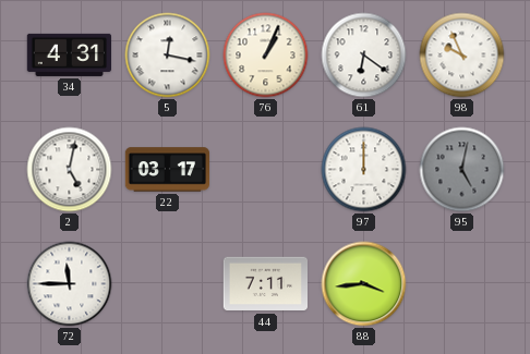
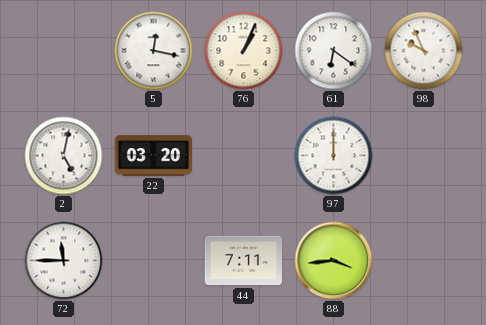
34: 4:31 -> none
22: 03:17 -> 03:20
95: 5:02 -> none
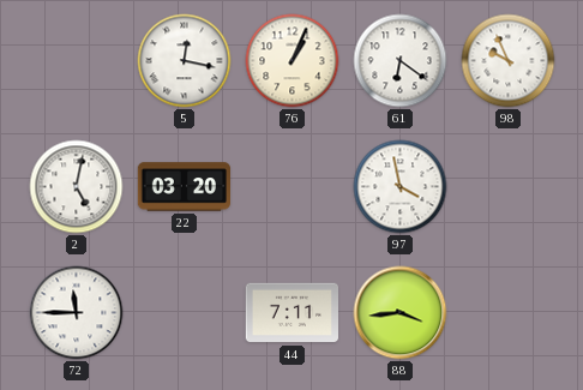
97: 12:00 -> 3:58
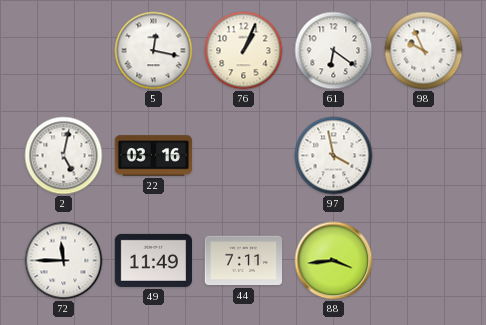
22: 03:20 -> 03:16
49: none -> 11:49
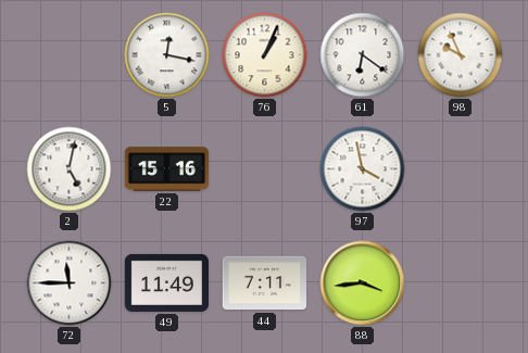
22: 03:16 -> 15:16
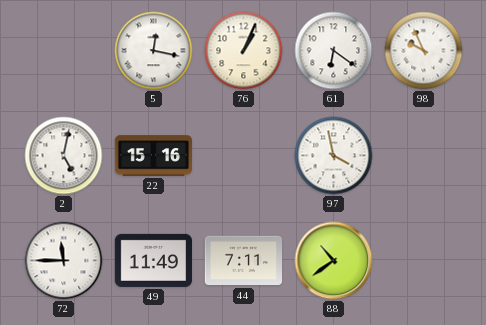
88: 3:44 -> 10:39
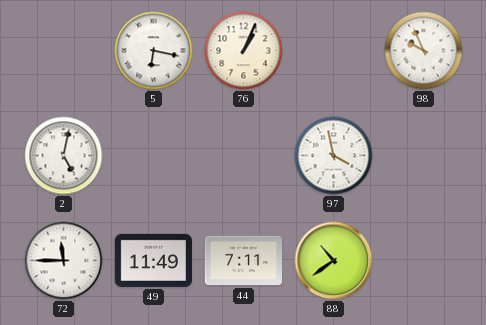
5: 12:17 -> 6:17
61: 6:21 -> none
22: 15:16 -> none
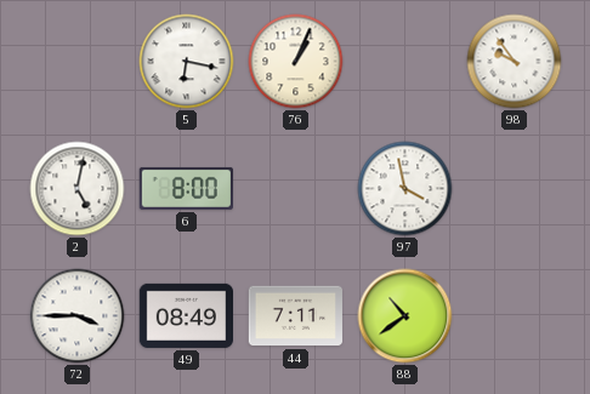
98: 9:56 -> 9:54
6: none -> 8:00
72: 11:45 -> 3:45
49: 11:49 -> 08:49
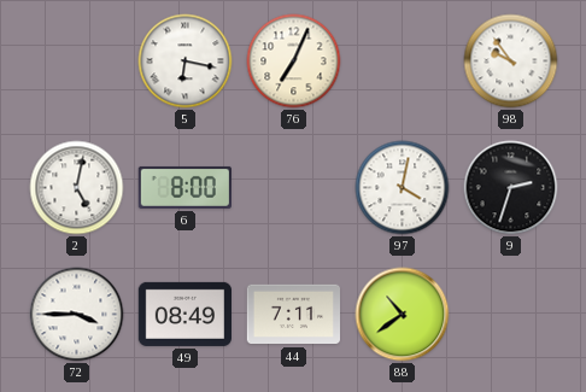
76: 1:04 -> 7:04
97: 3:58 -> 4:02
9: none -> 2:33
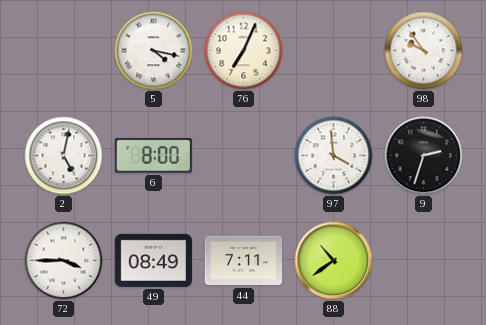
5: 6:17 -> 4:17
97: 4:02 -> 3:59
